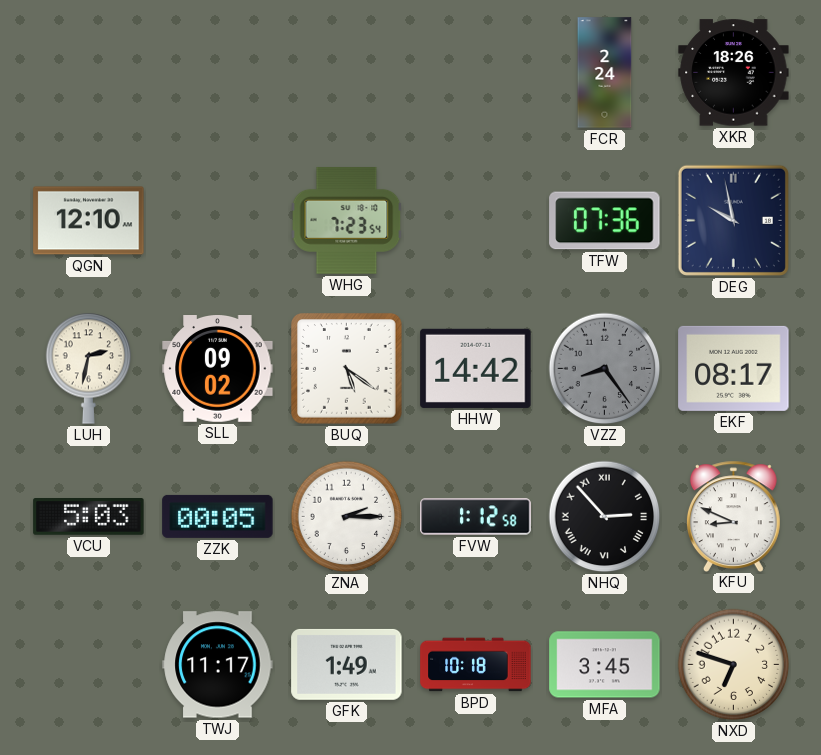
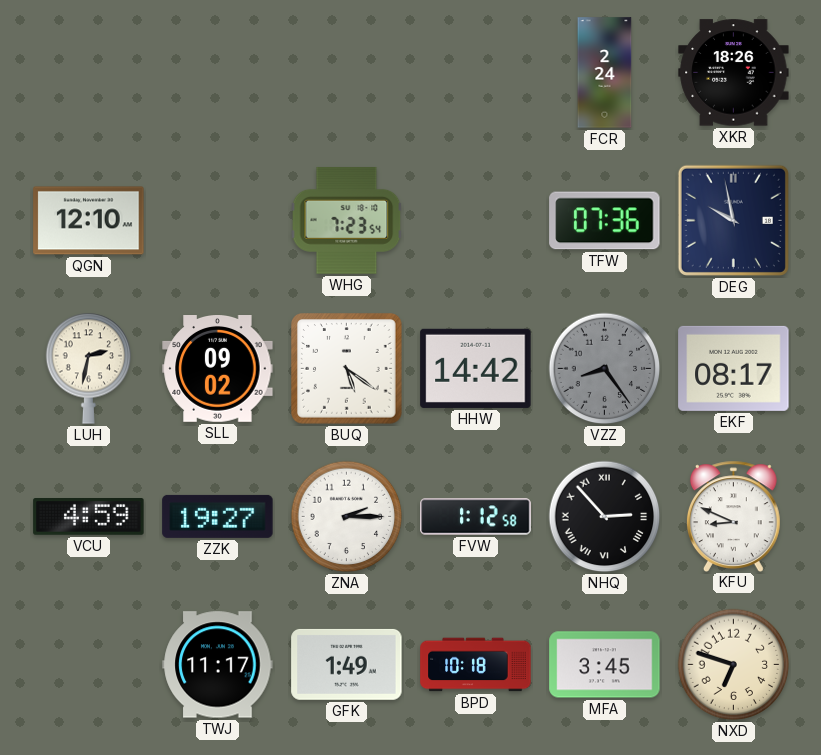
VCU: 5:03 -> 4:59
ZZK: 00:05 -> 19:27
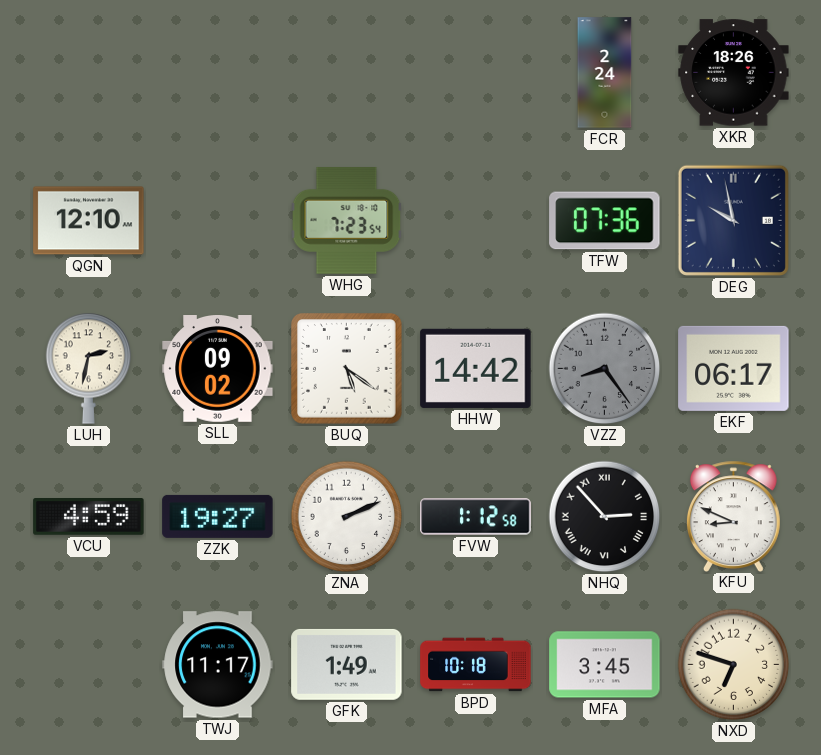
EKF: 08:17 -> 06:17
ZNA: 2:15 -> 2:11
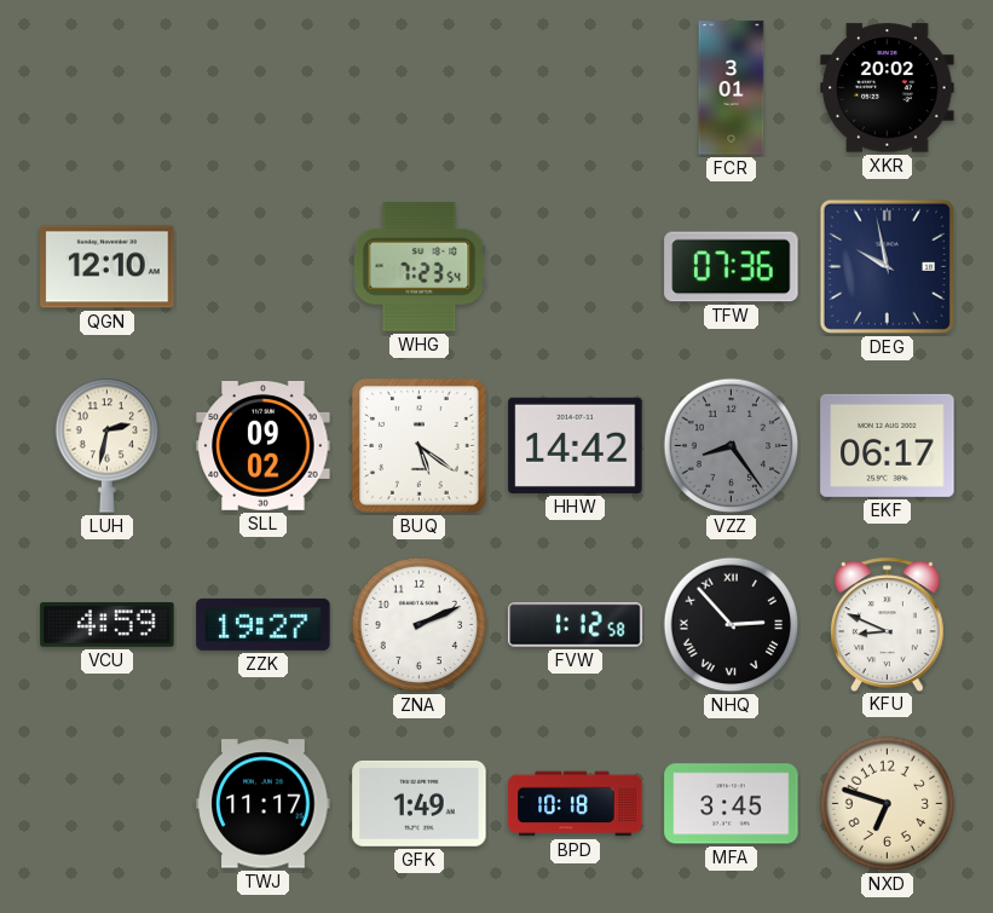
FCR: 2:24 -> 3:01
XKR: 18:26 -> 20:02
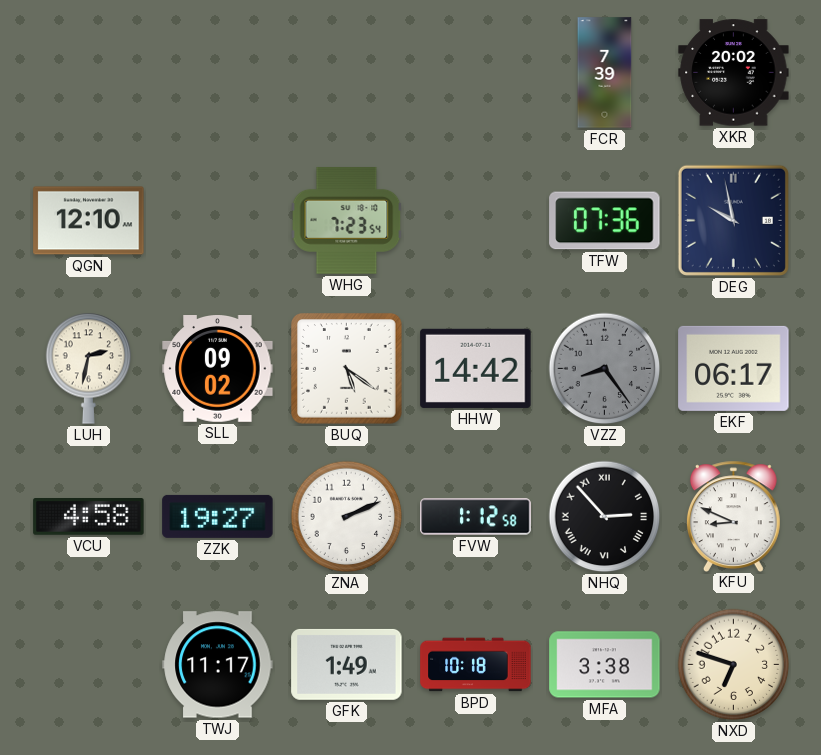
FCR: 3:01 -> 7:39
VCU: 4:59 -> 4:58
MFA: 3:45 -> 3:38
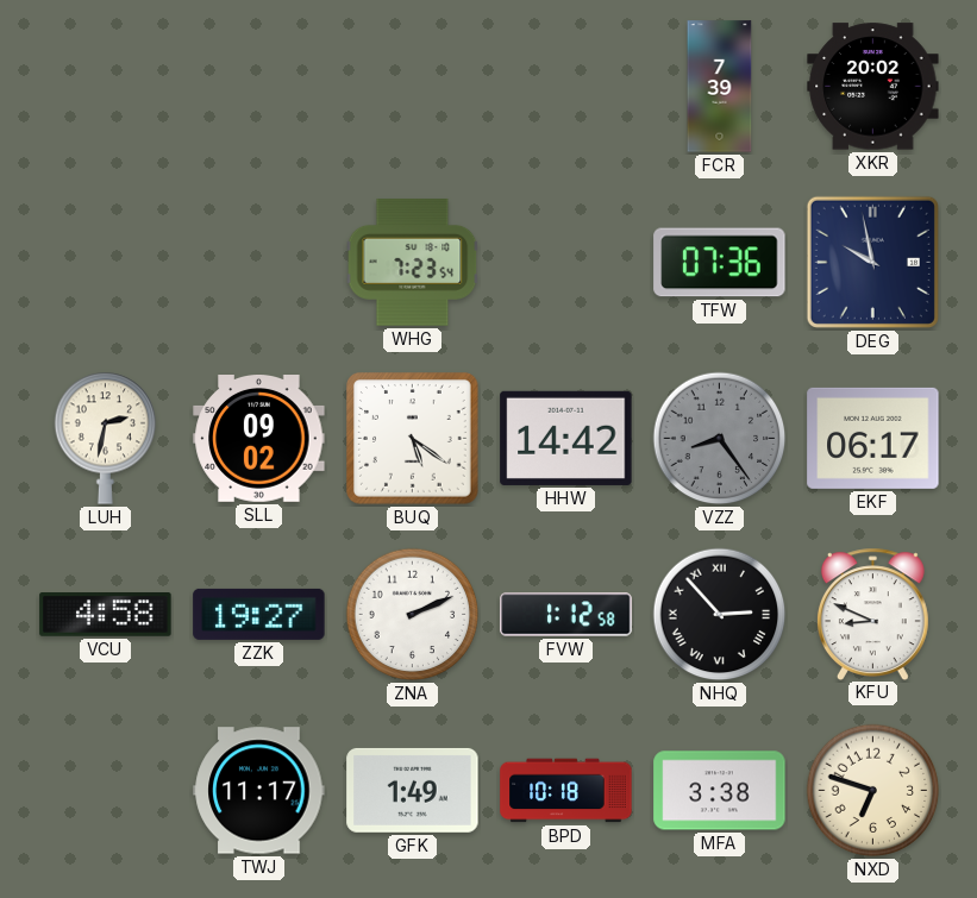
QGN: 12:10 -> none
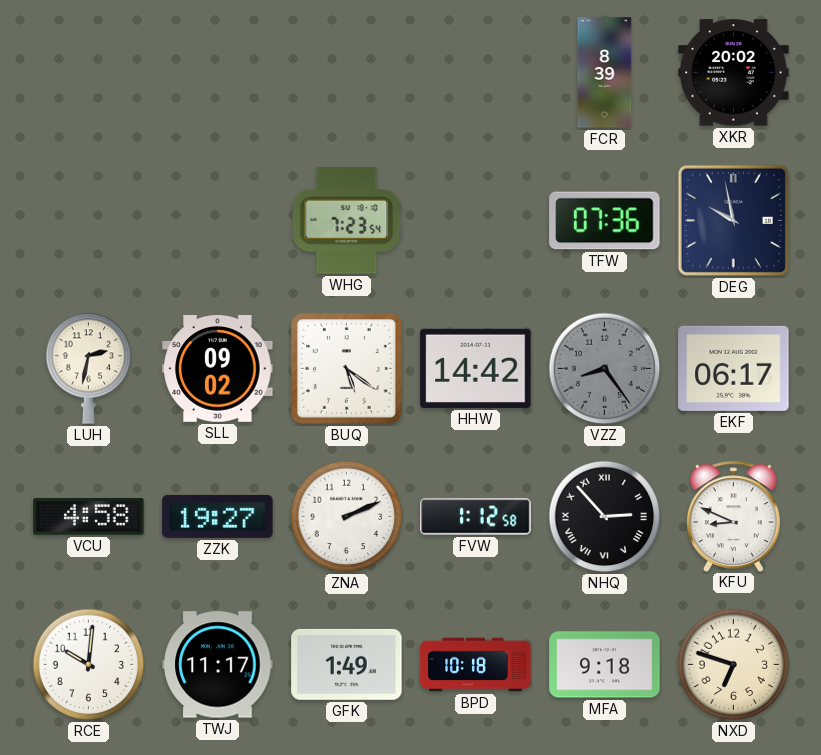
FCR: 7:39 -> 8:39
RCE: none -> 10:01
MFA: 3:38 -> 9:18
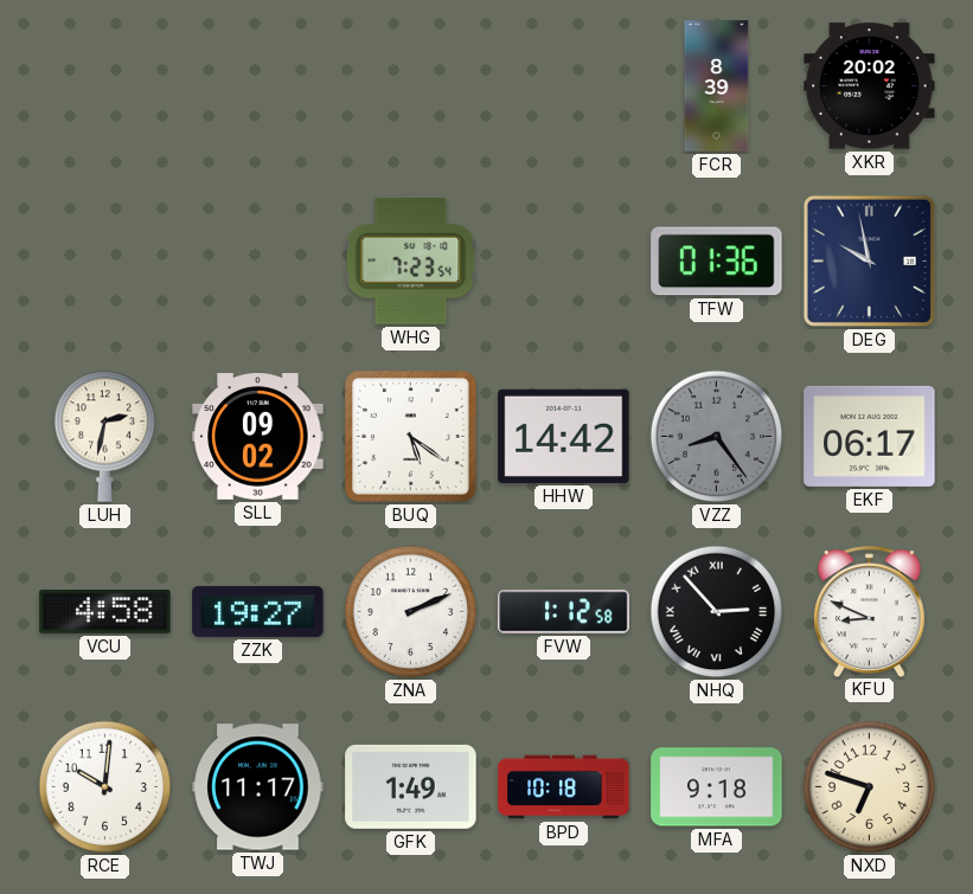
TFW: 07:36 -> 01:36
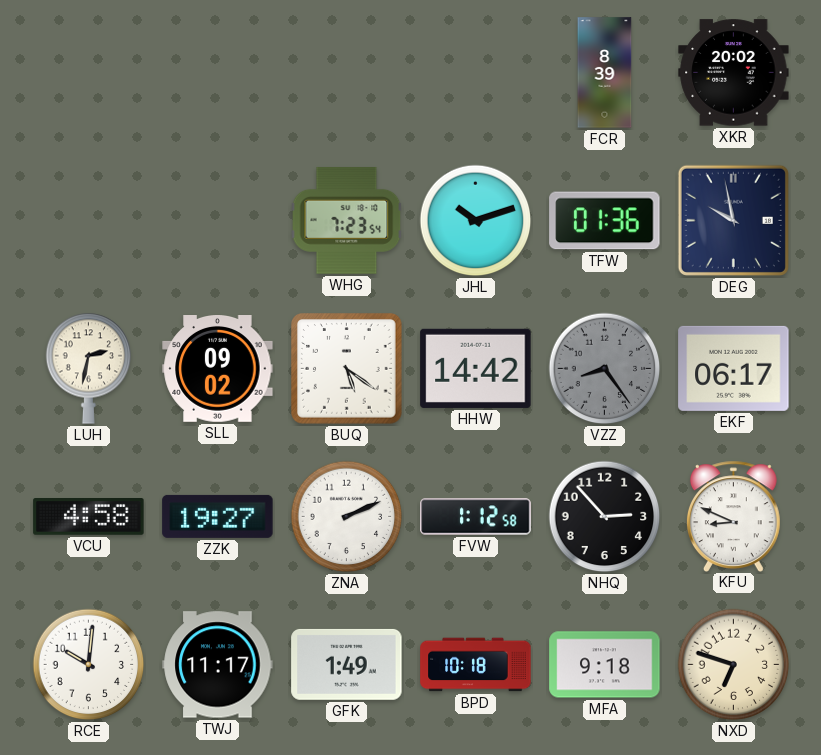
JHL: none -> 10:12
NHQ numerals: Roman -> Arabic
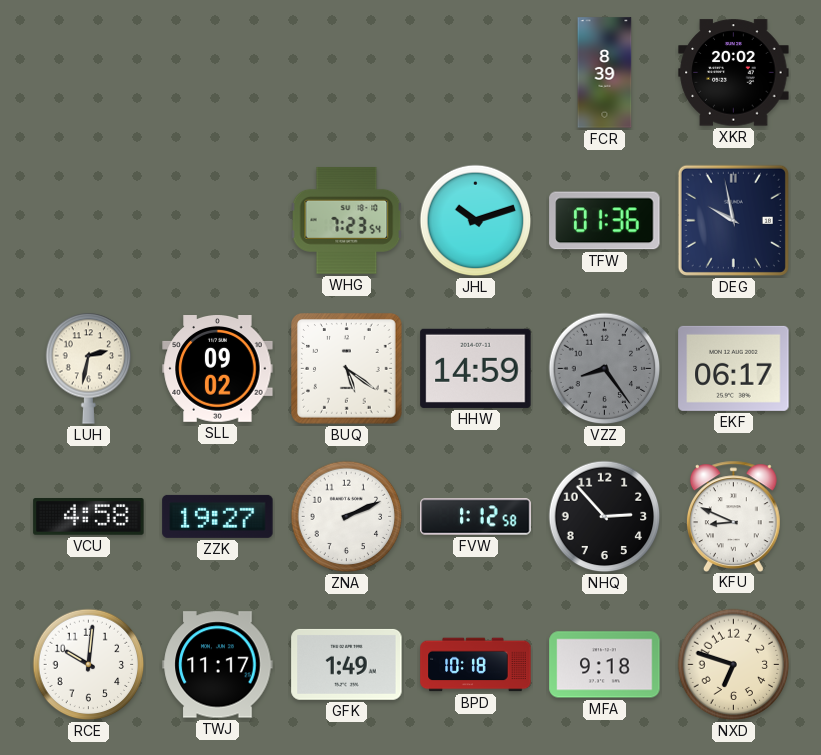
HHW: 14:42 -> 14:59
